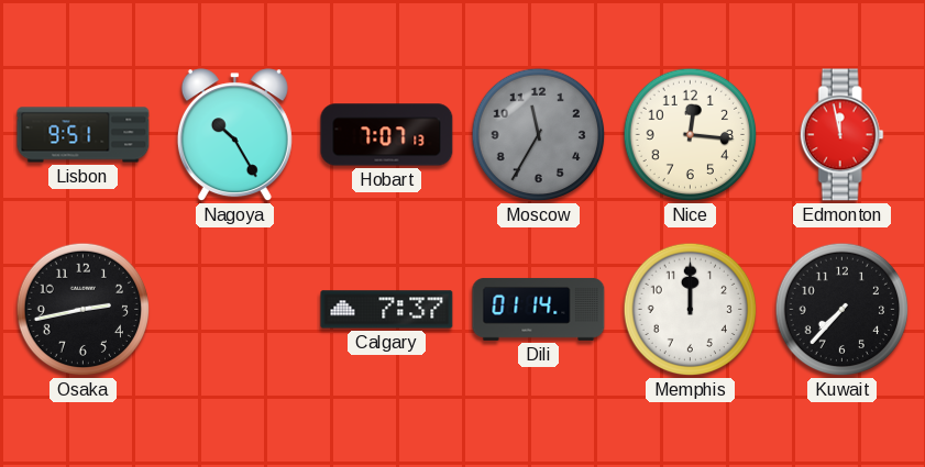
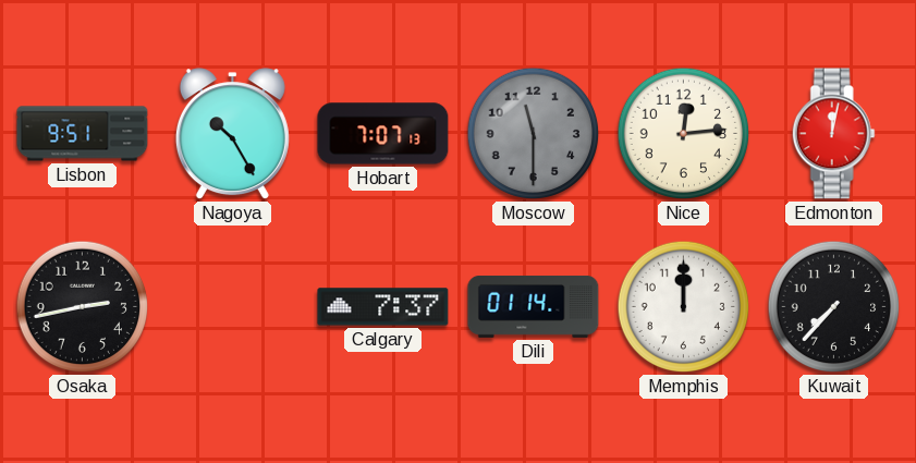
Moscow: 11:35 -> 11:30
Nice: 12:16 -> 12:14
Edmonton: 11:58 -> 12:02
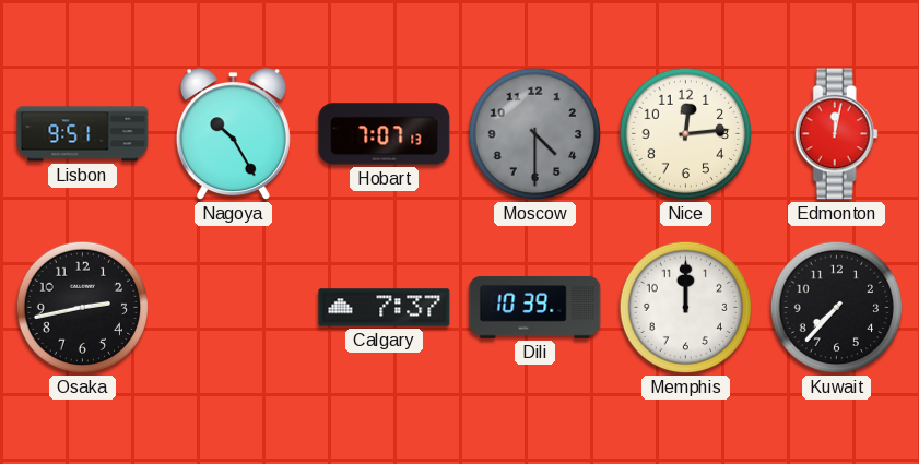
Moscow: 11:30 -> 4:30
Dili: 01:14 -> 10:39
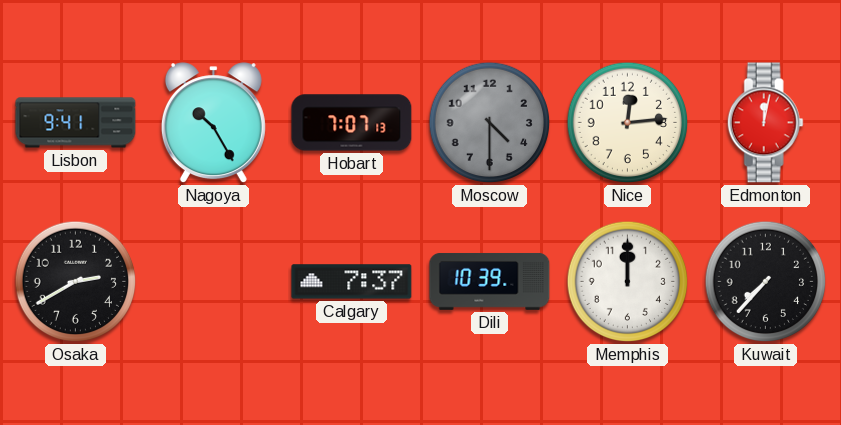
Lisbon: 9:51 -> 9:41
Osaka: 2:43 -> 2:40
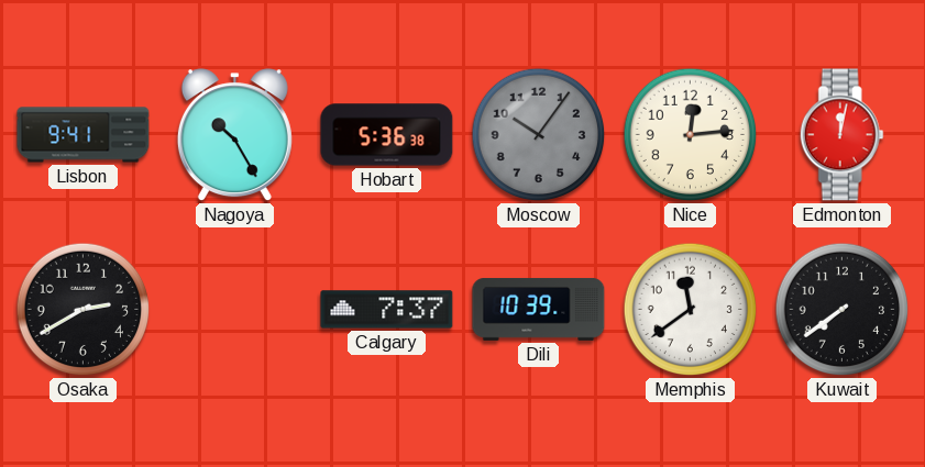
Hobart: 7:07 -> 5:36
Moscow: 4:30 -> 10:06
Memphis: 12:00 -> 11:39
Kuwait: 7:37 -> 7:39
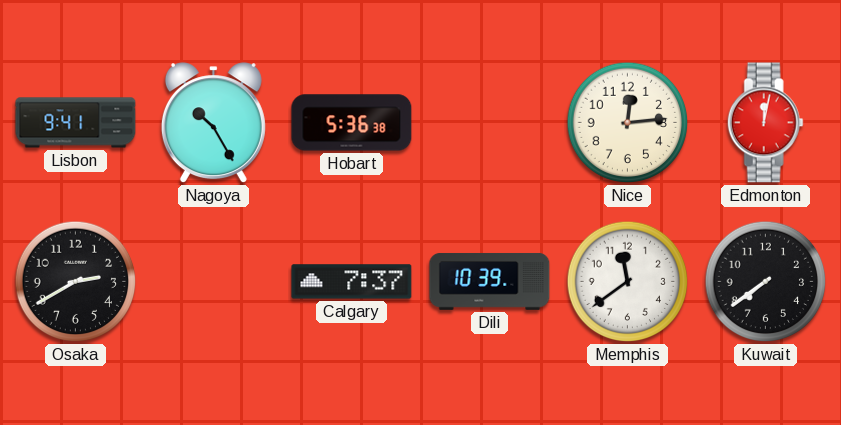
Moscow: 10:06 -> none
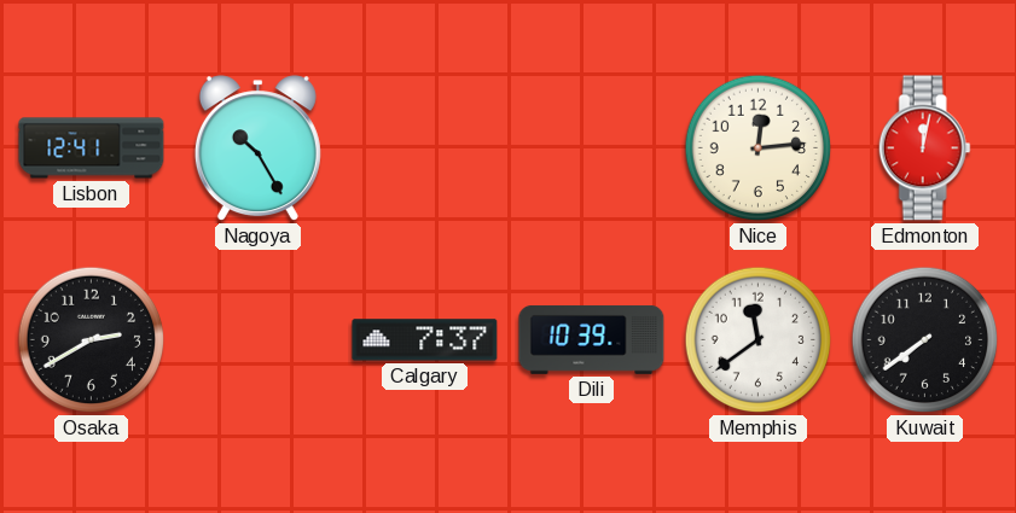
Lisbon: 9:41 -> 12:41
Hobart: 5:36 -> none
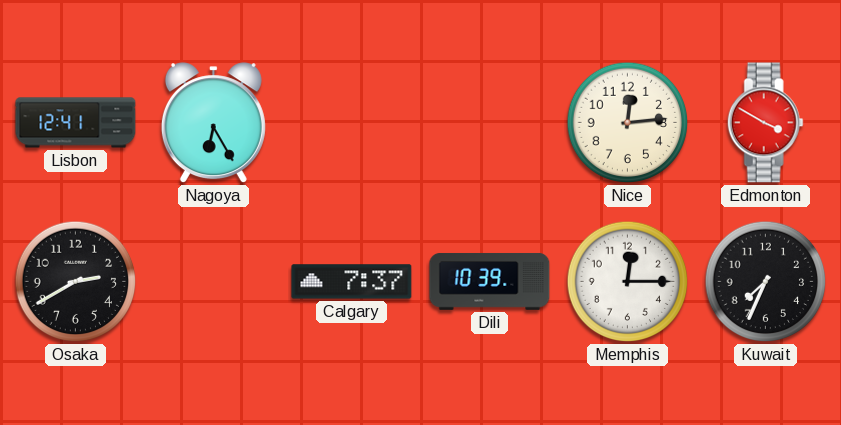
Nagoya: 10:25 -> 6:25
Edmonton: 12:02 -> 3:50
Memphis: 11:39 -> 12:15
Kuwait: 7:39 -> 7:34
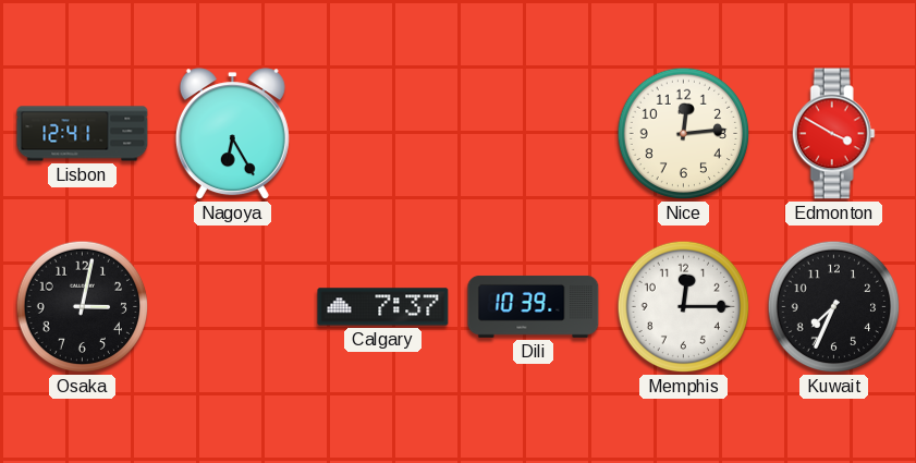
Osaka: 2:40 -> 3:02
